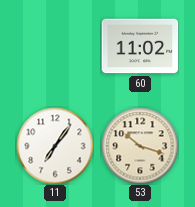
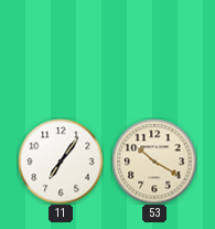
60: 11:02 -> none
53: 10:18 -> 10:20
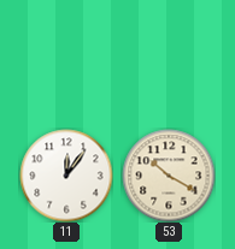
11: 7:06 -> 12:06
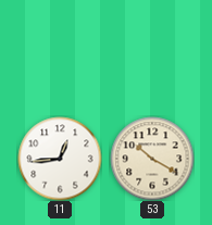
11: 12:06 -> 12:44
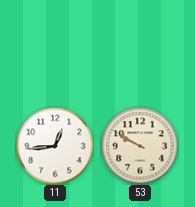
53: 10:20 -> 9:50
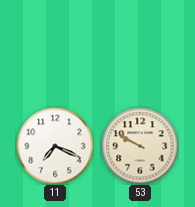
11: 12:44 -> 7:19
